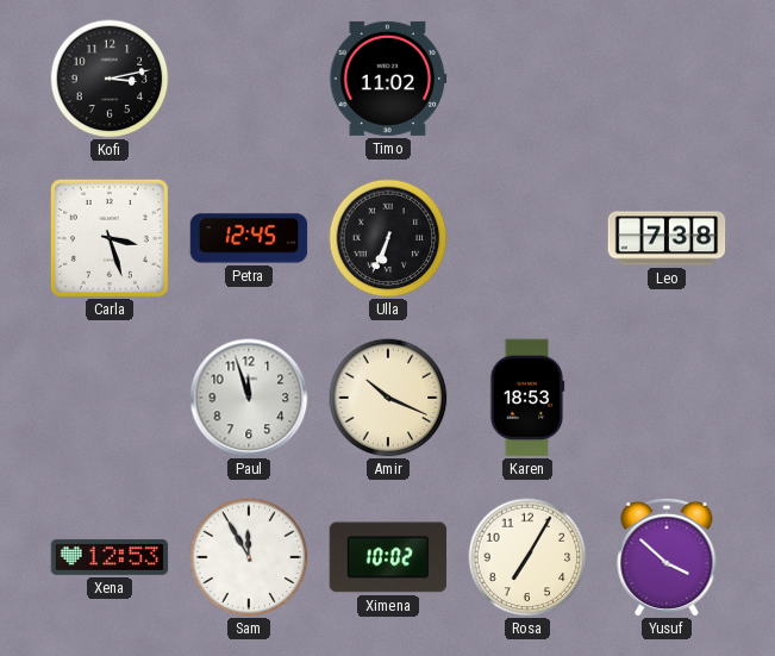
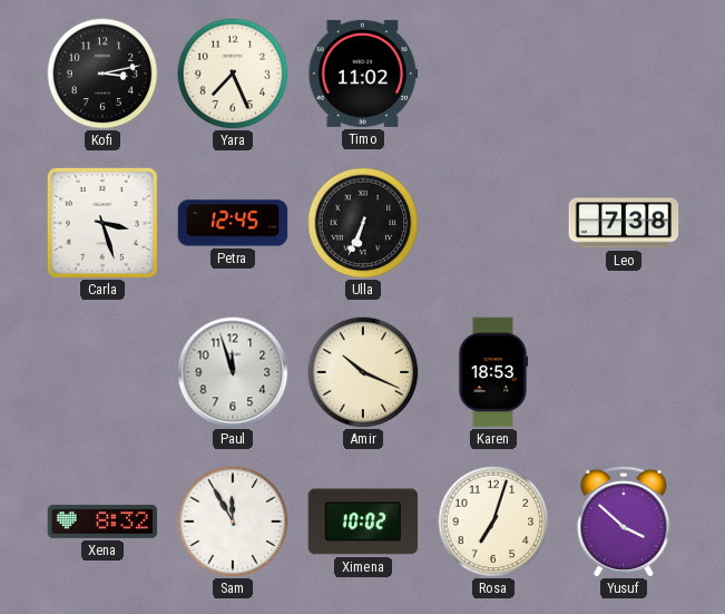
Yara: none -> 7:26
Xena: 12:53 -> 8:32
Rosa: 7:05 -> 7:03
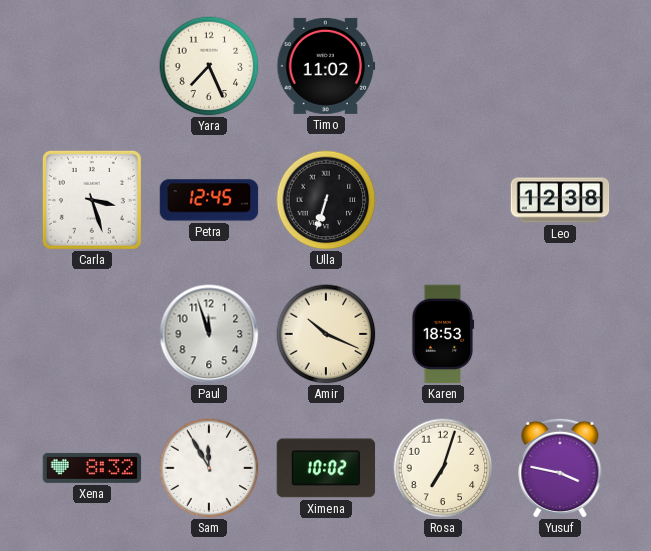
Kofi: 3:13 -> none
Ulla: 6:34 -> 6:33
Leo: 7:38 -> 12:38
Yusuf: 3:52 -> 3:47
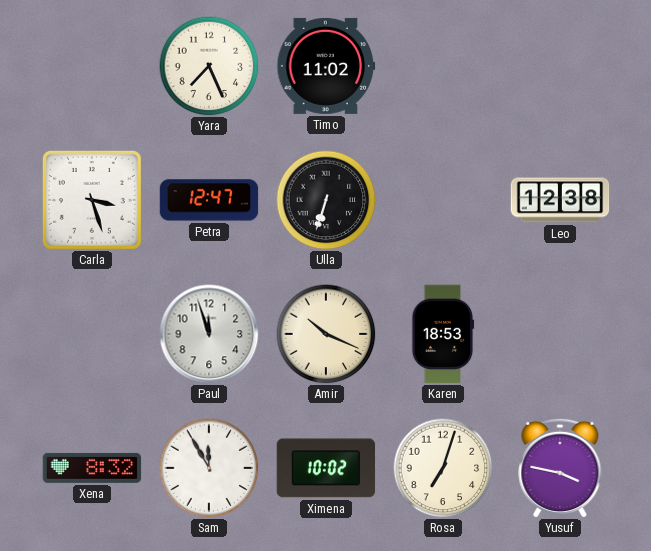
Petra: 12:45 -> 12:47
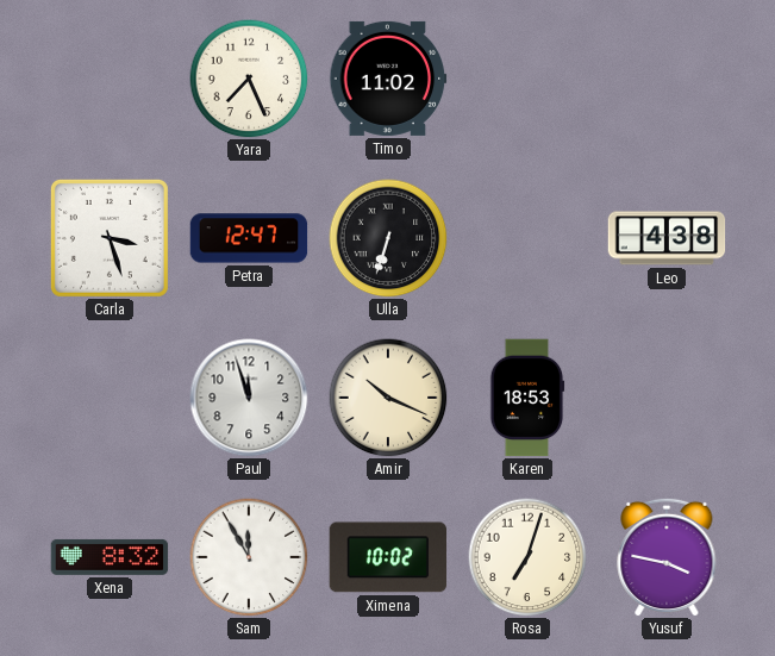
Leo: 12:38 -> 4:38
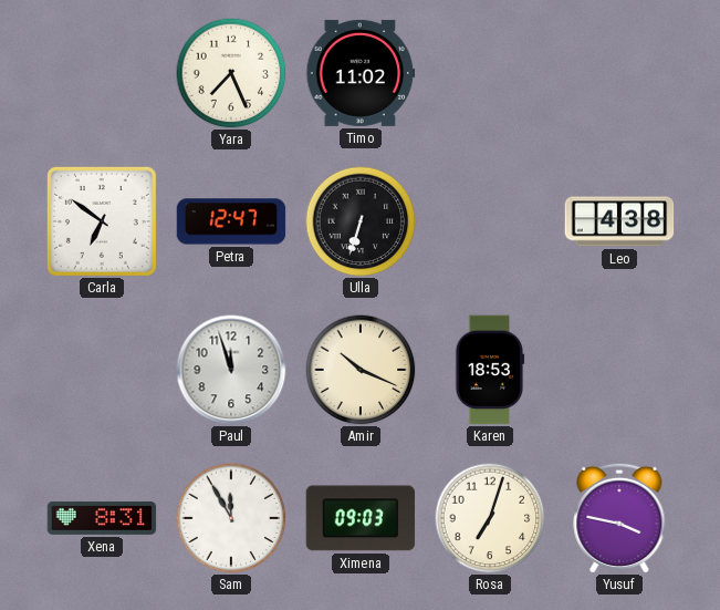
Carla: 3:27 -> 6:51
Xena: 8:32 -> 8:31
Ximena: 10:02 -> 09:03
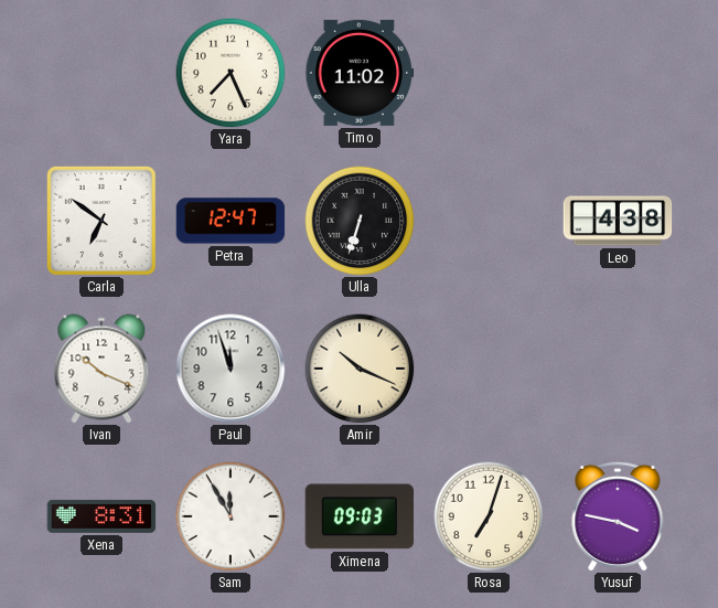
Ivan: none -> 10:19
Karen: 18:53 -> none
